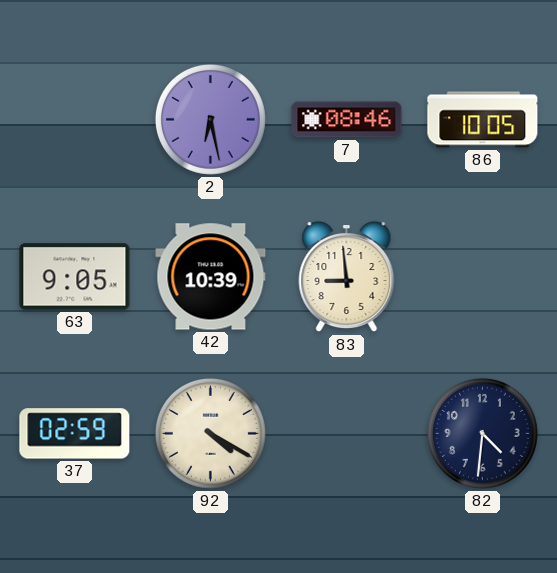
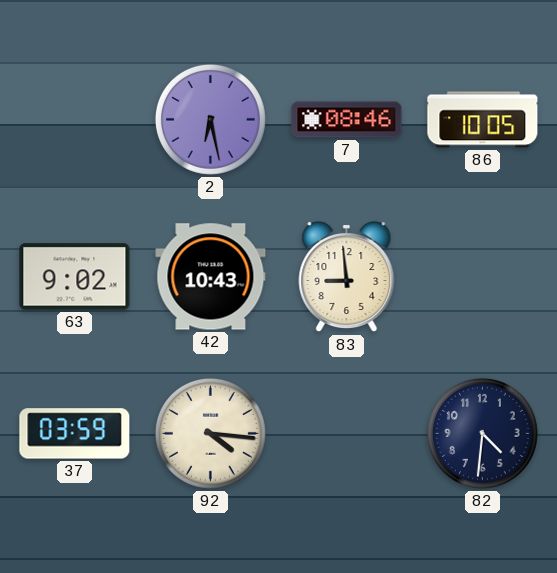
63: 9:05 -> 9:02
42: 10:39 -> 10:43
37: 02:59 -> 03:59
92: 4:20 -> 4:16
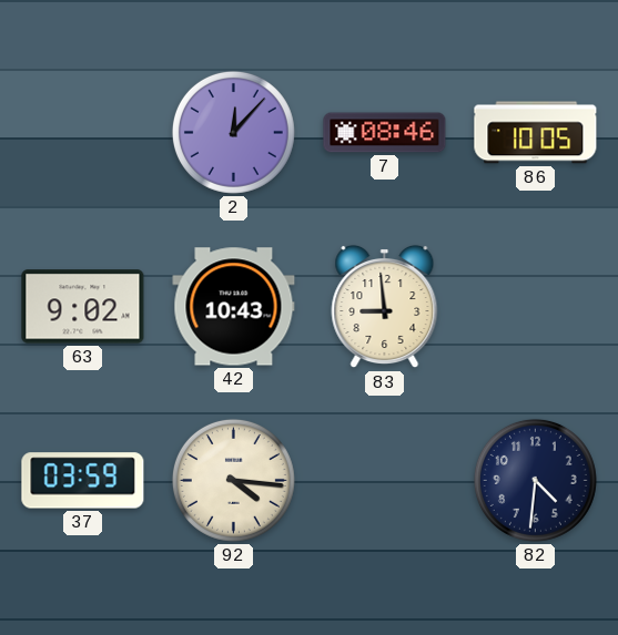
2: 6:28 -> 12:07
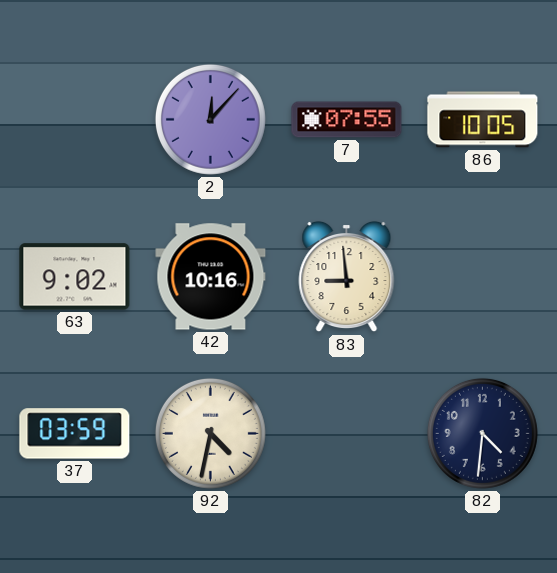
7: 08:46 -> 07:55
42: 10:43 -> 10:16
92: 4:16 -> 4:32
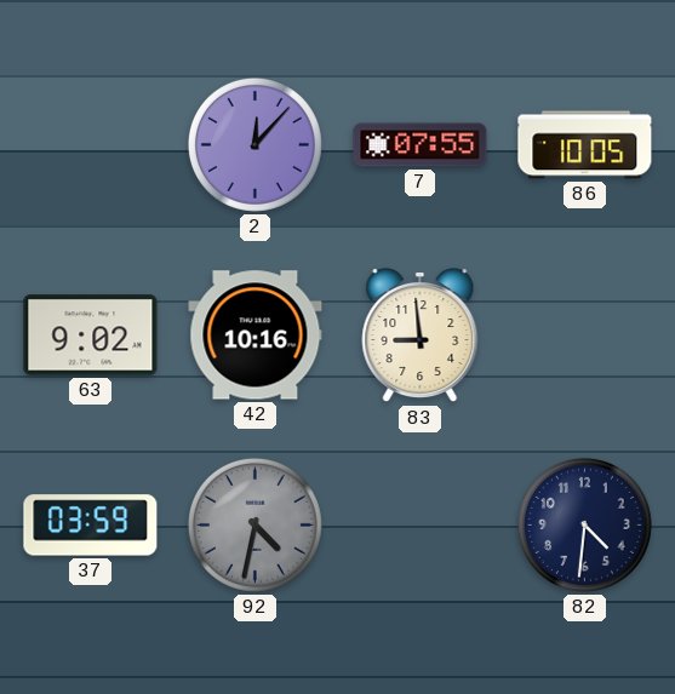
92 dial: cream -> grey
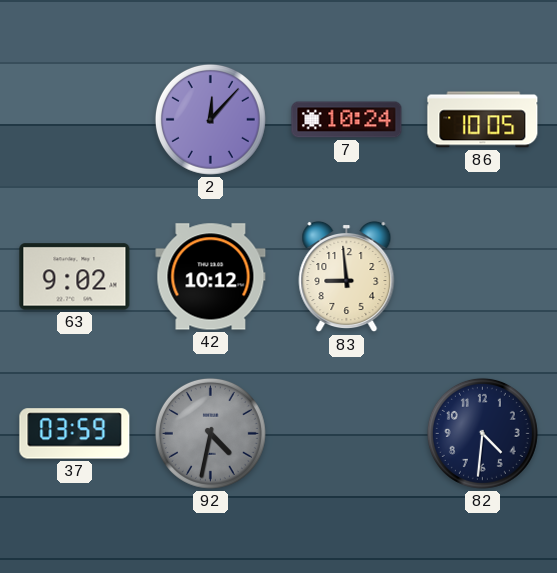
7: 07:55 -> 10:24
42: 10:16 -> 10:12
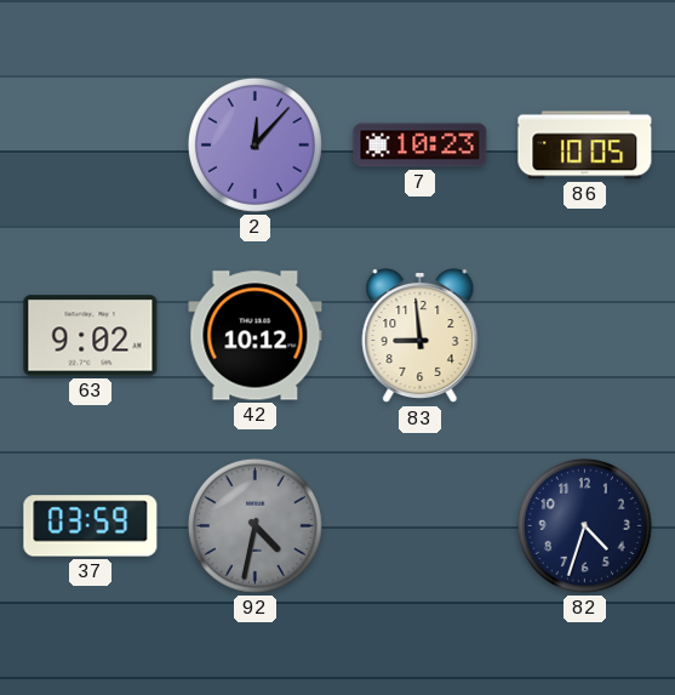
7: 10:24 -> 10:23
82: 4:31 -> 4:33
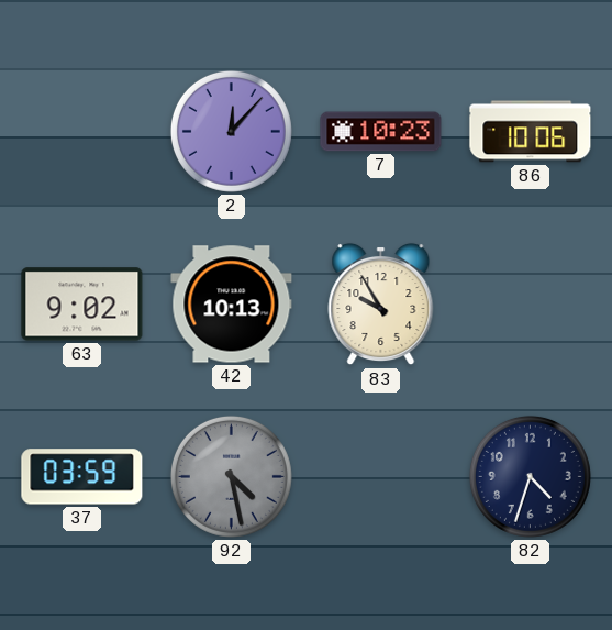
86: 10:05 -> 10:06
42: 10:12 -> 10:13
83: 8:59 -> 9:55
92: 4:32 -> 4:28
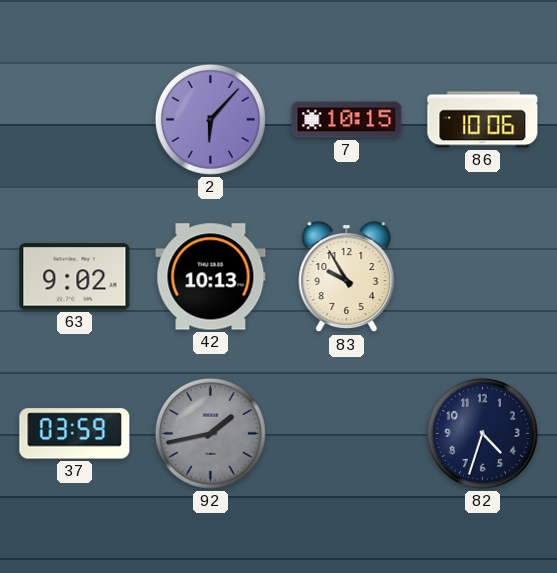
2: 12:07 -> 6:07
7: 10:23 -> 10:15
92: 4:28 -> 1:43
